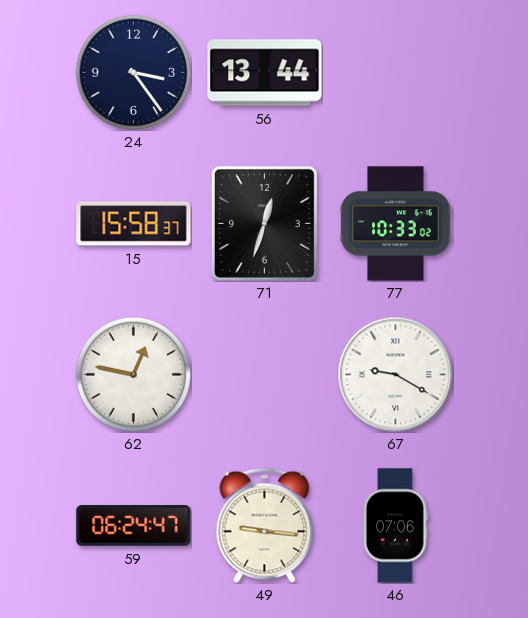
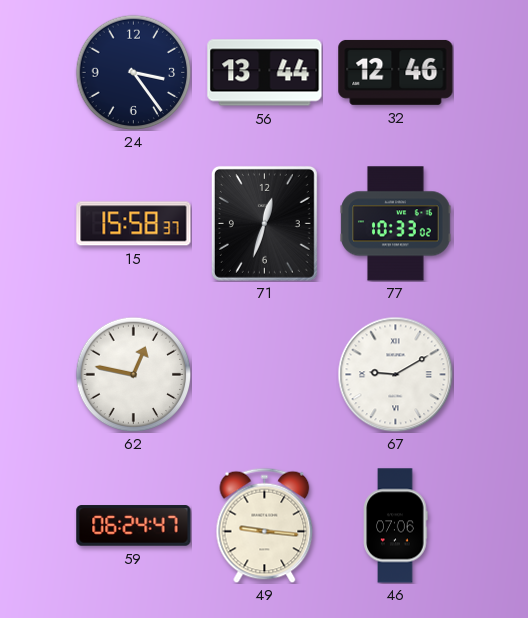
32: none -> 12:46
67: 9:20 -> 9:10
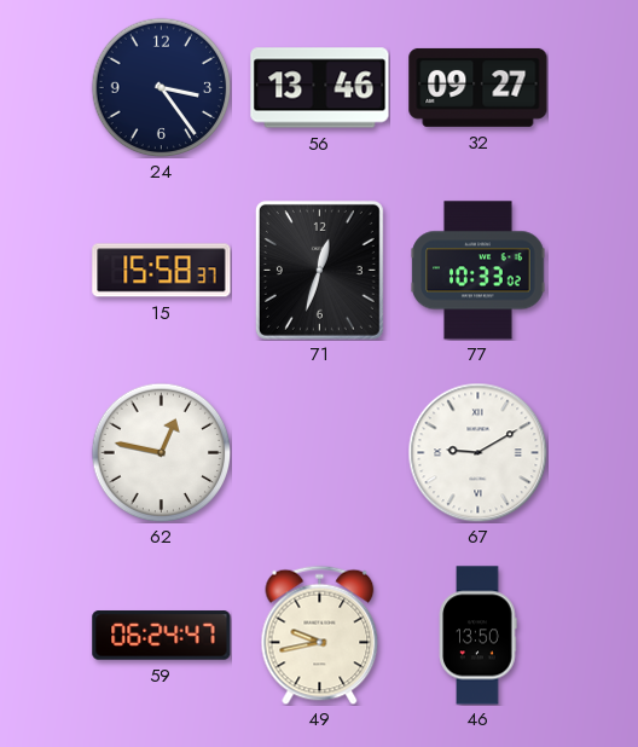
56: 13:44 -> 13:46
32: 12:46 -> 09:27
49: 9:16 -> 9:43
46: 07:06 -> 13:50
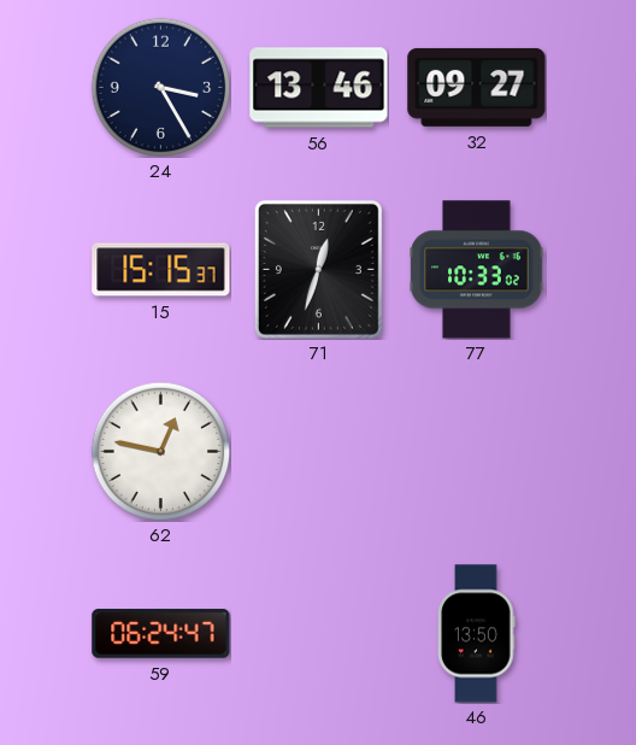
24: 3:24 -> 3:25
15: 15:58 -> 15:15
67: 9:10 -> none
49: 9:43 -> none
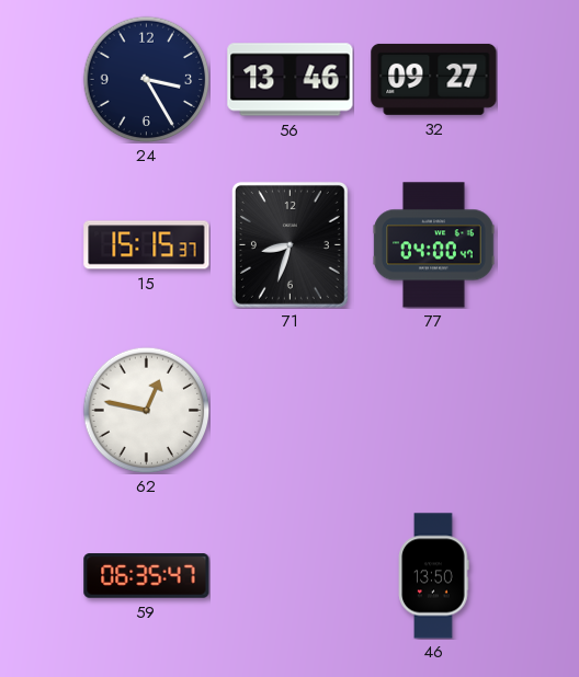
71: 12:33 -> 8:33
77: 10:33 -> 04:00
59: 06:24 -> 06:35
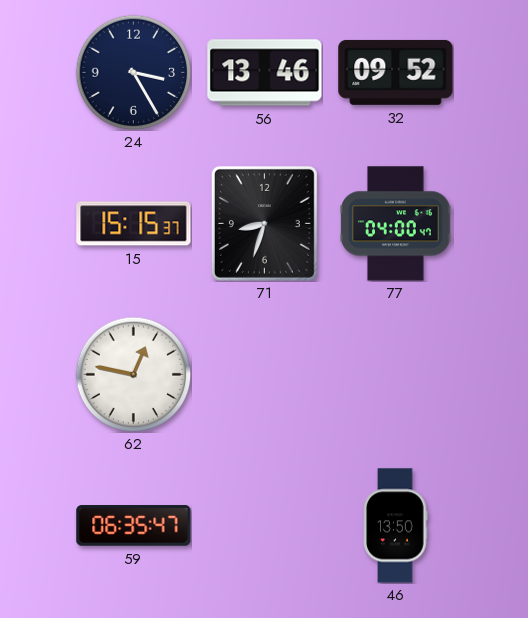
32: 09:27 -> 09:52
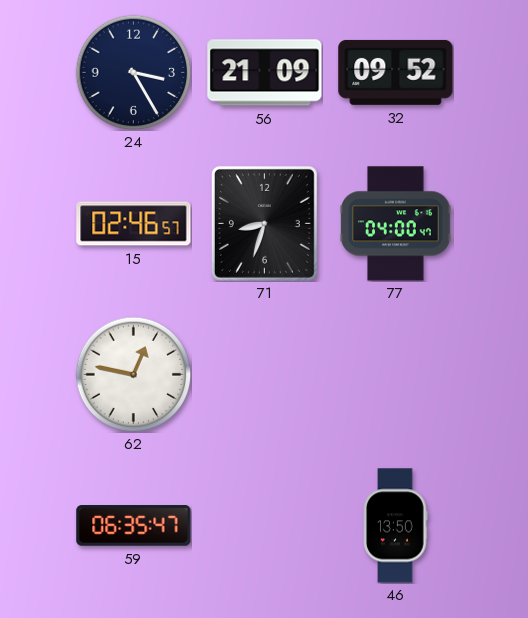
56: 13:46 -> 21:09
15: 15:15 -> 02:46
